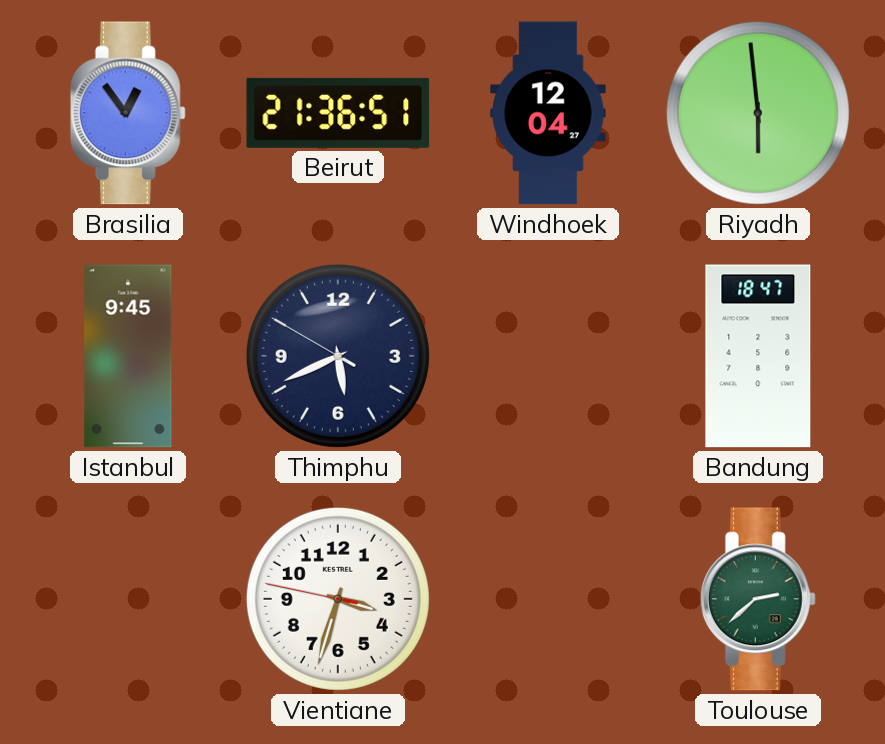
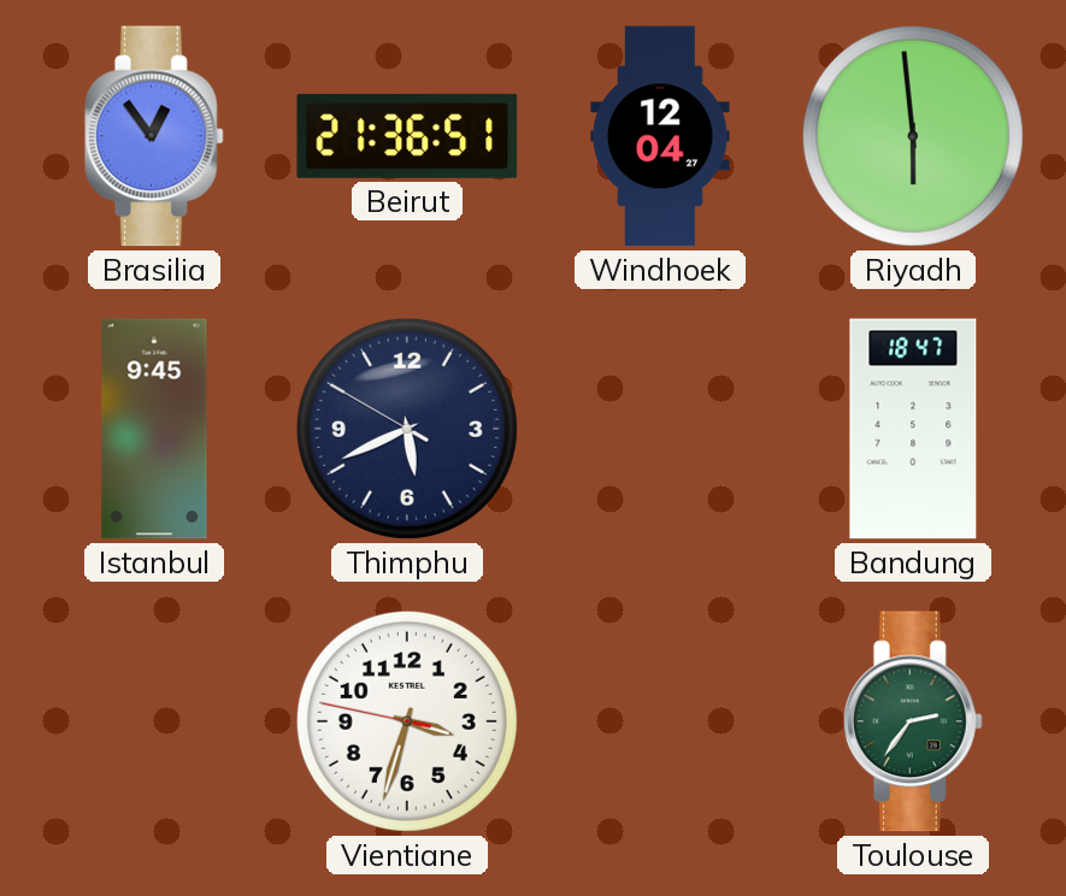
Toulouse: 2:38 -> 2:36
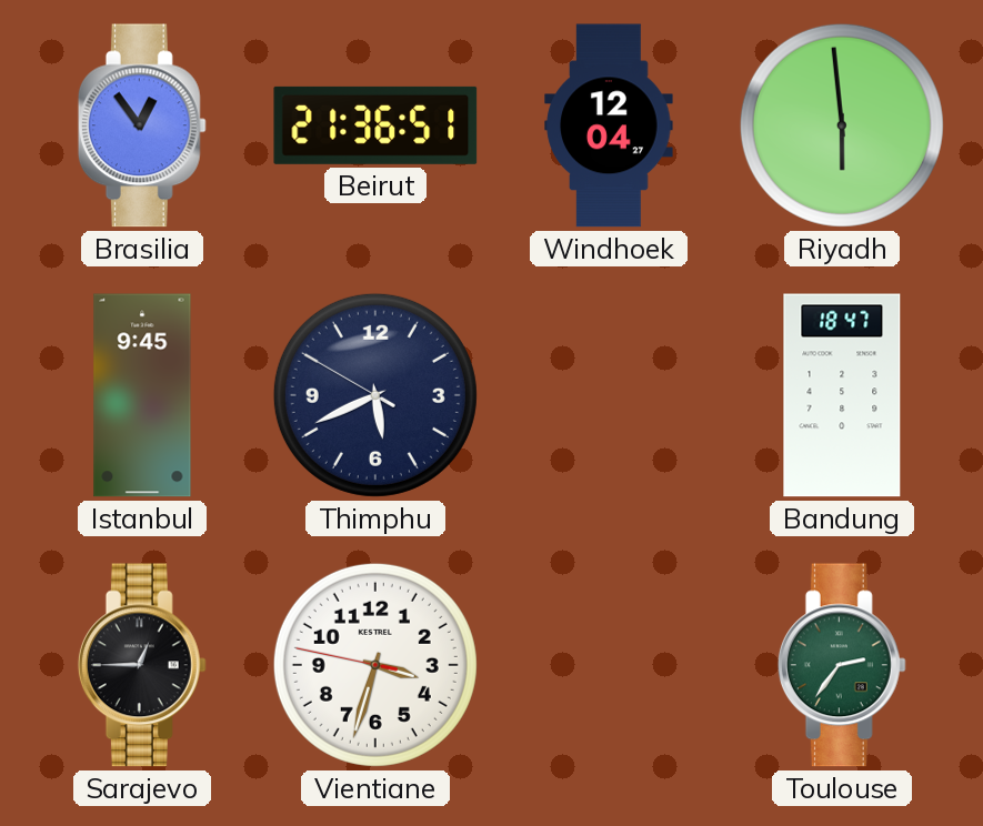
Sarajevo: none -> 12:45
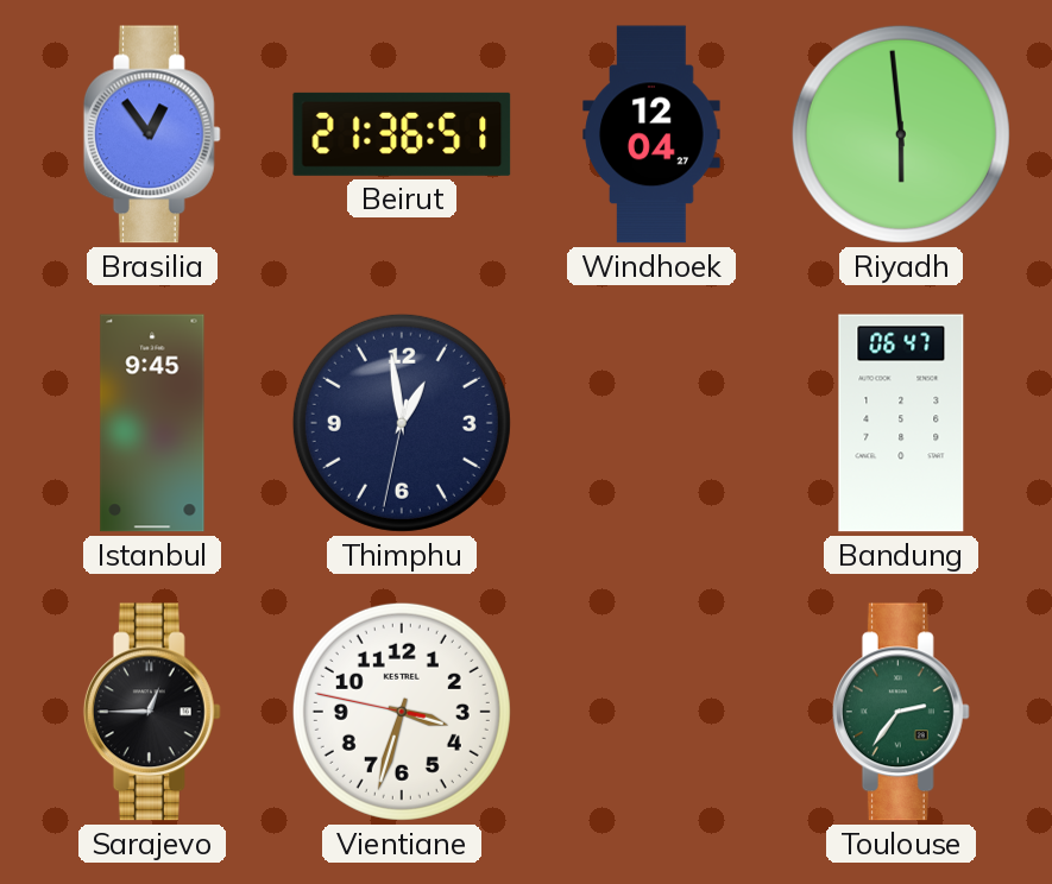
Thimphu: 5:40 -> 12:58
Bandung: 18:47 -> 06:47
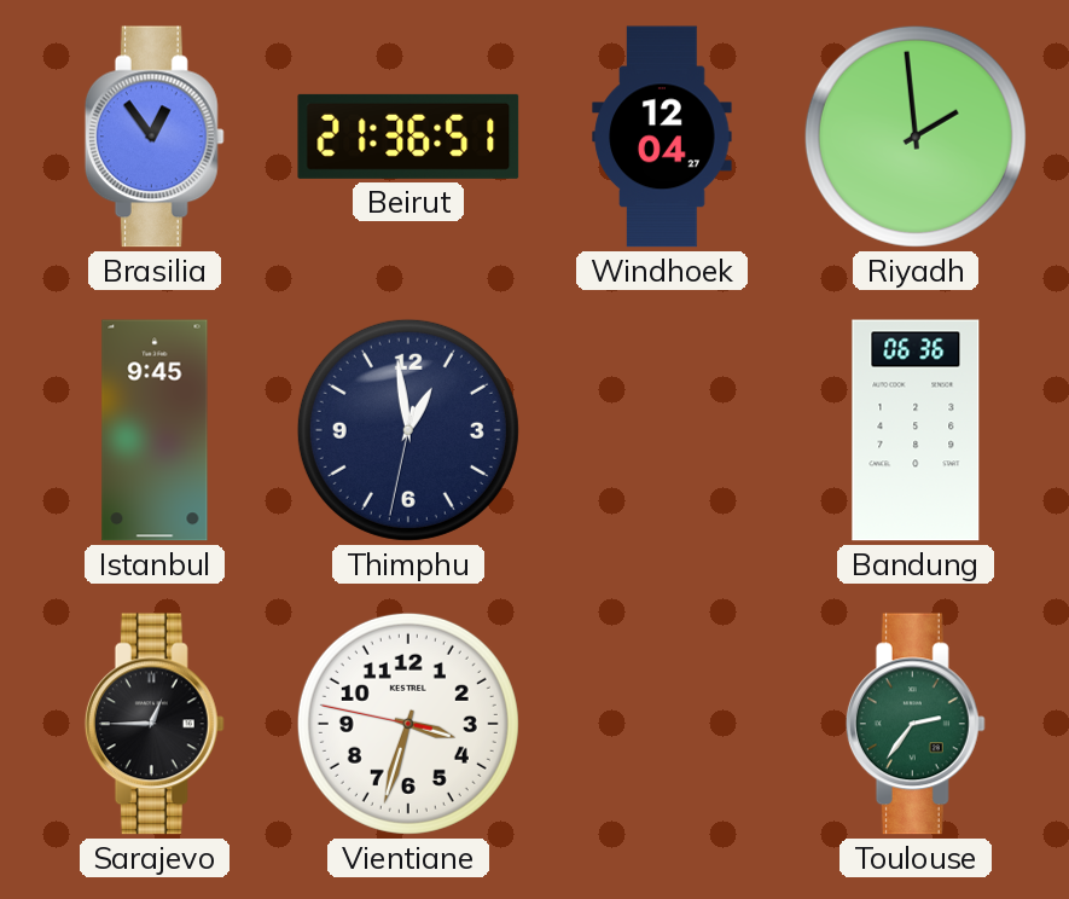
Riyadh: 5:59 -> 1:59
Bandung: 06:47 -> 06:36
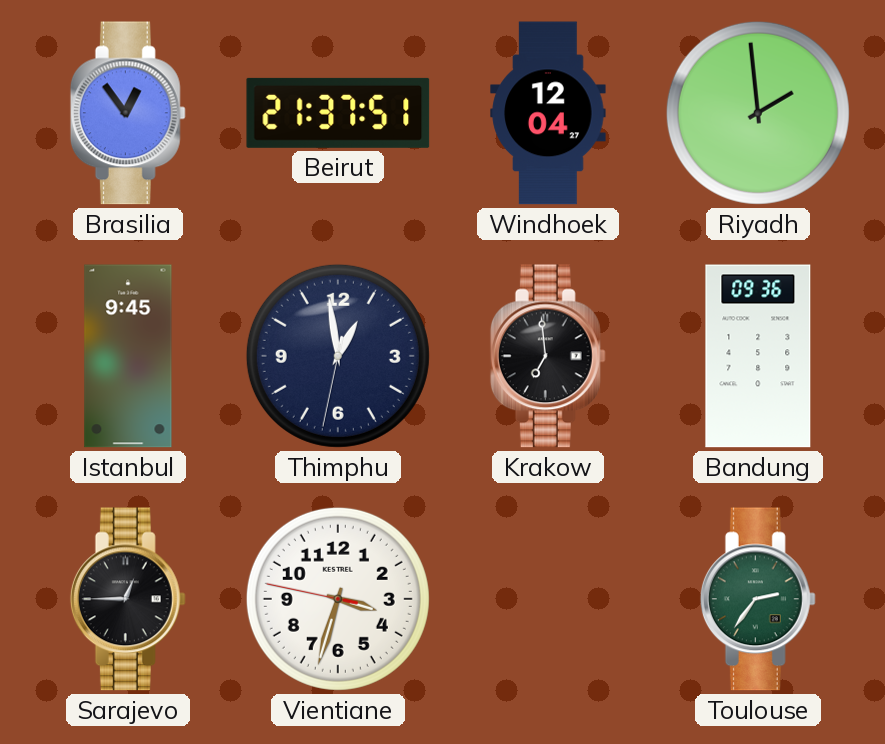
Beirut: 21:36 -> 21:37
Krakow: none -> 6:59
Bandung: 06:36 -> 09:36
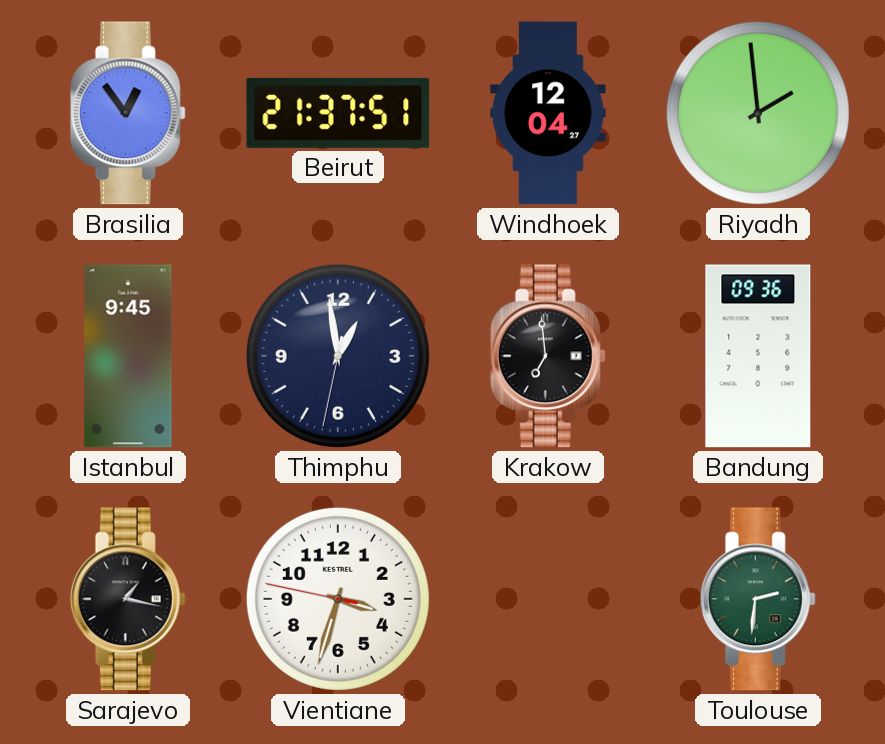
Sarajevo: 12:45 -> 1:17
Toulouse: 2:36 -> 2:31
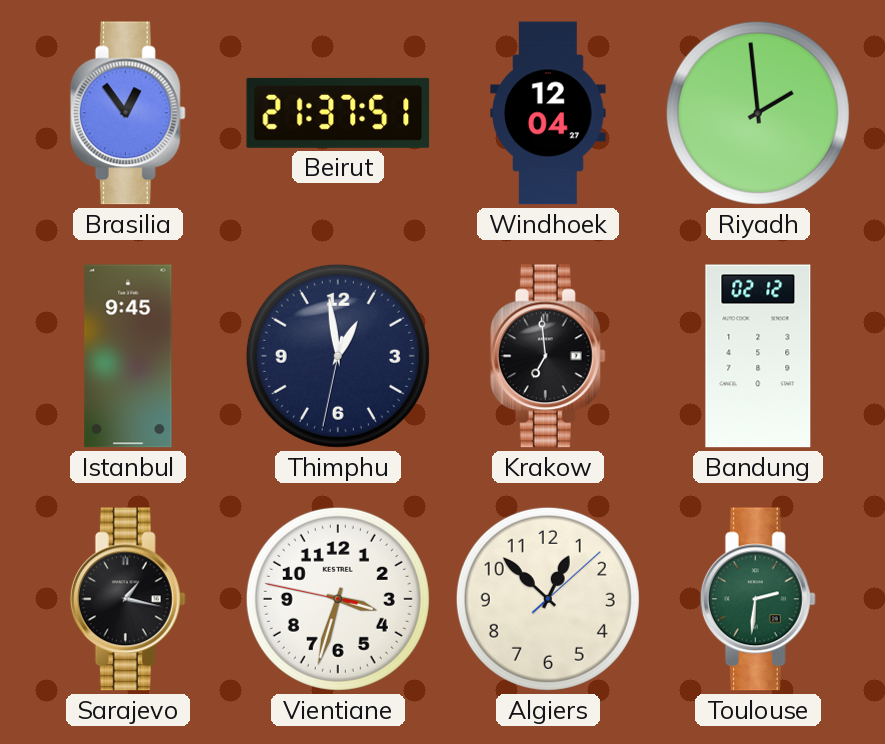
Bandung: 09:36 -> 02:12
Algiers: none -> 12:52
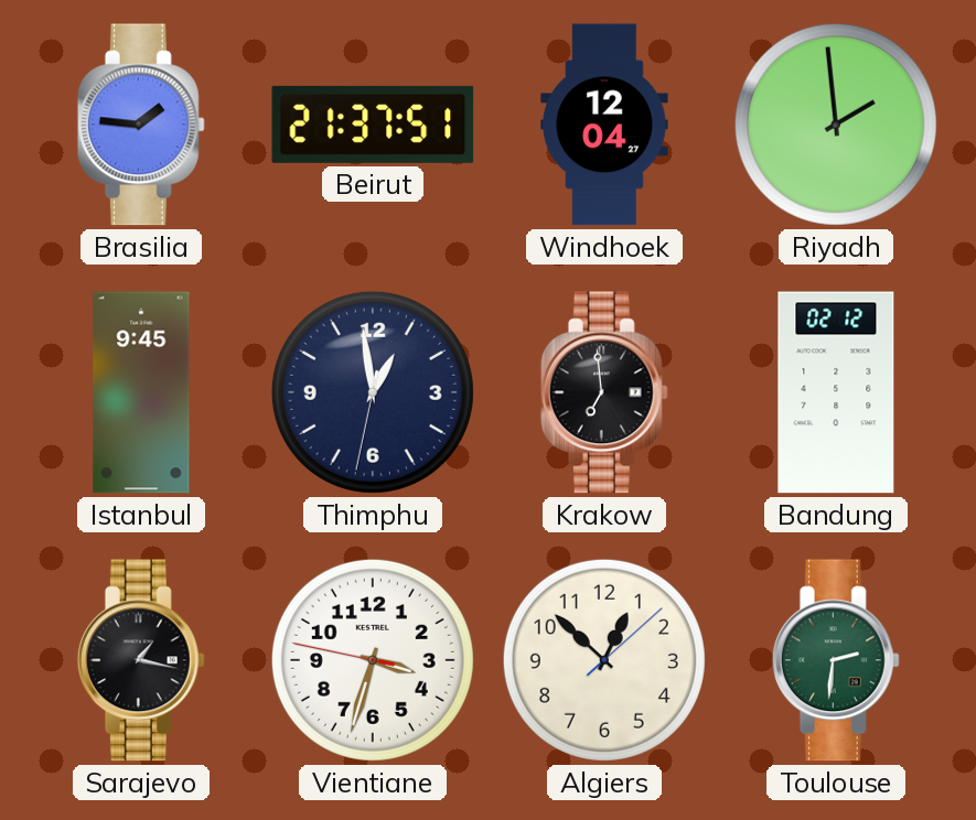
Brasilia: 12:54 -> 1:46
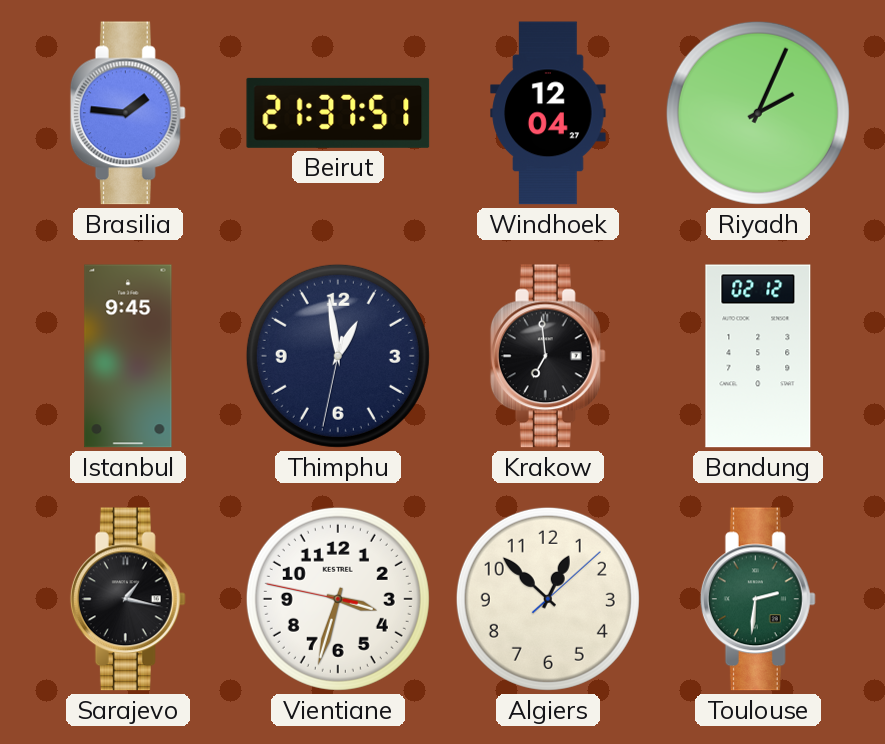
Riyadh: 1:59 -> 2:04
